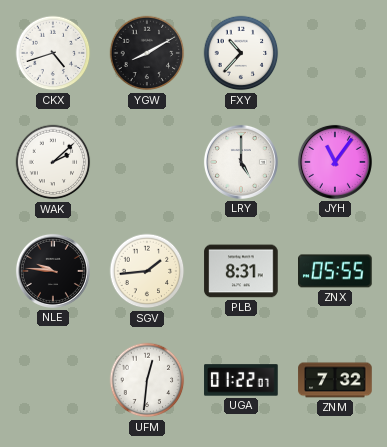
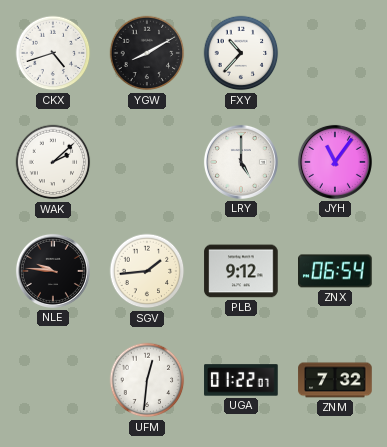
PLB: 8:31 -> 9:12
ZNX: 05:55 -> 06:54
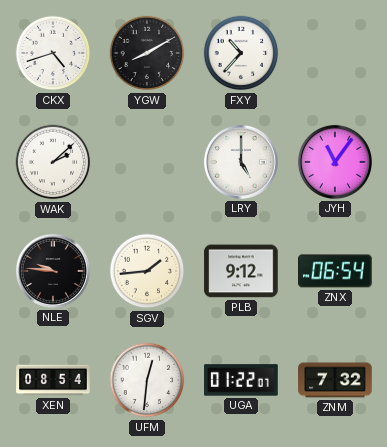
XEN: none -> 08:54
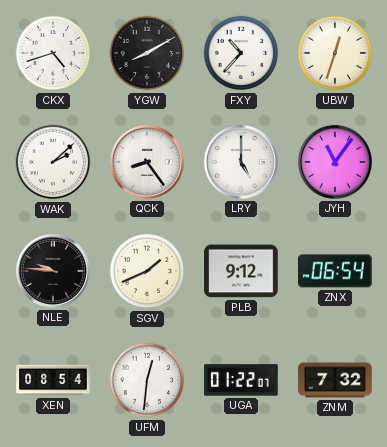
UBW: none -> 12:33
QCK: none -> 8:24
SGV: 1:44 -> 1:41
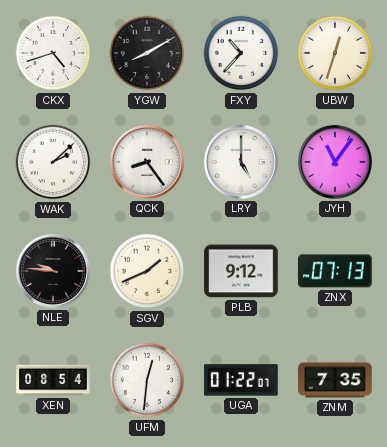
ZNX: 06:54 -> 07:13
ZNM: 7:32 -> 7:35
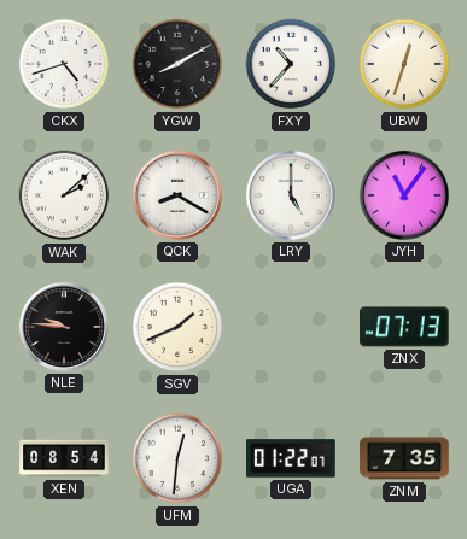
QCK: 8:24 -> 8:20
PLB: 9:12 -> none
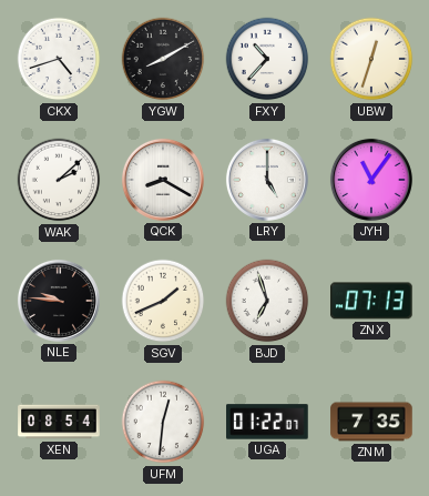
BJD: none -> 6:57
